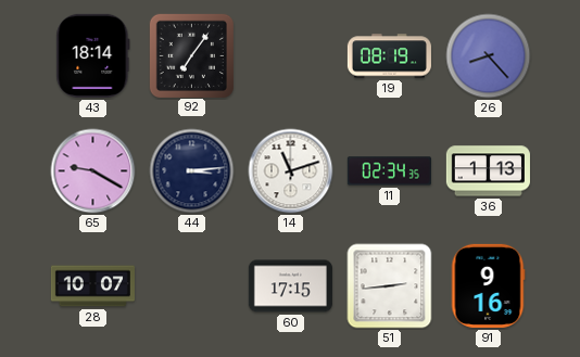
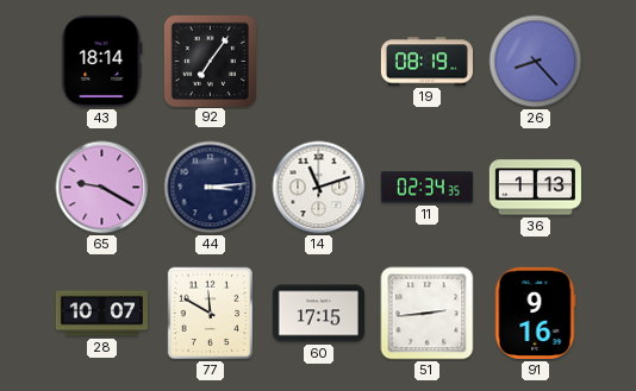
77: none -> 11:50
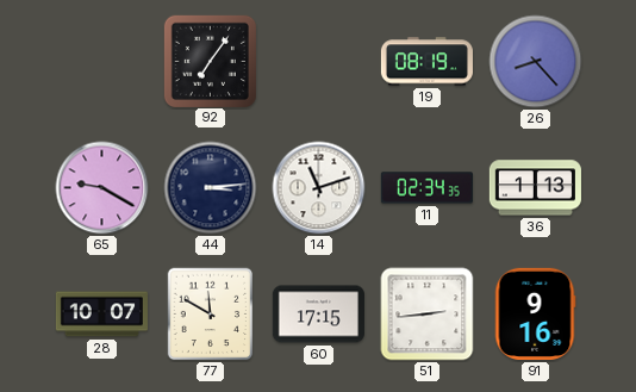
43: 18:14 -> none
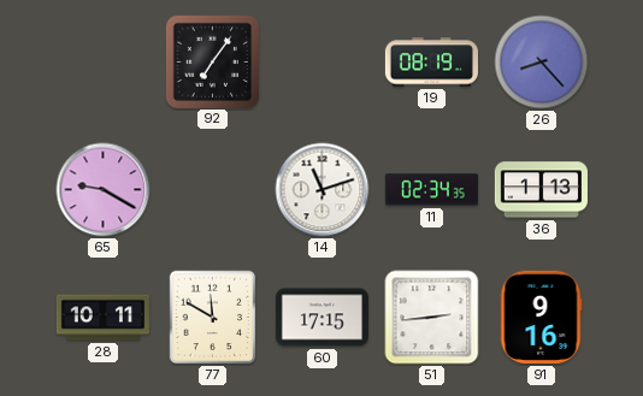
44: 3:14 -> none
28: 10:07 -> 10:11
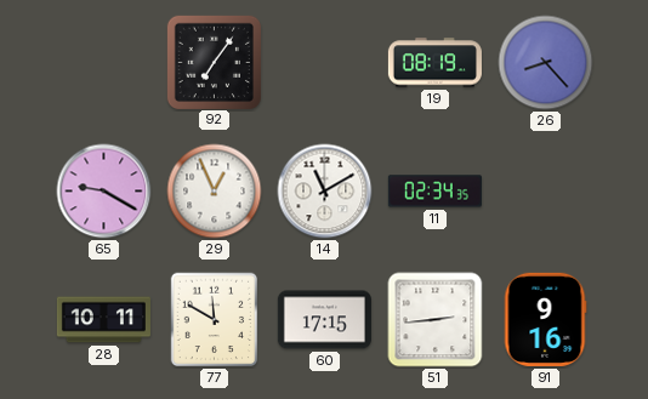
29: none -> 12:56
14: 11:12 -> 11:10
36: 1:13 -> none
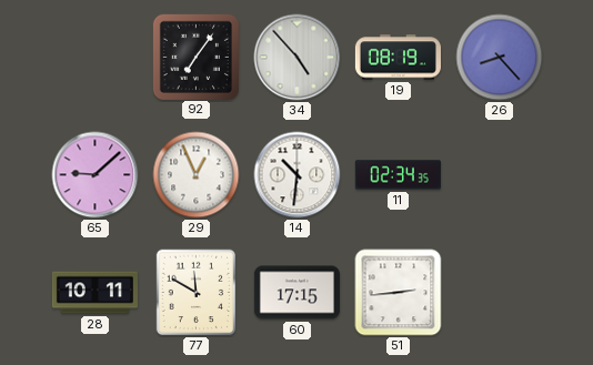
34: none -> 4:53
65: 9:20 -> 9:08
14: 11:10 -> 10:31
91: 9:16 -> none
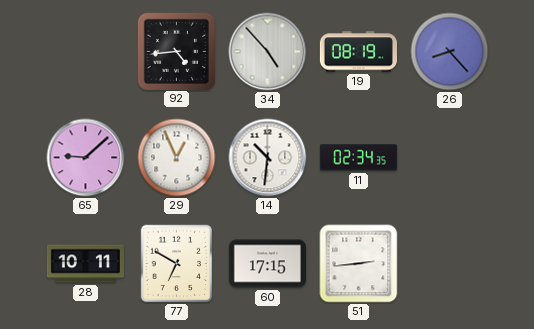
92: 7:06 -> 4:44
77: 11:50 -> 6:50
